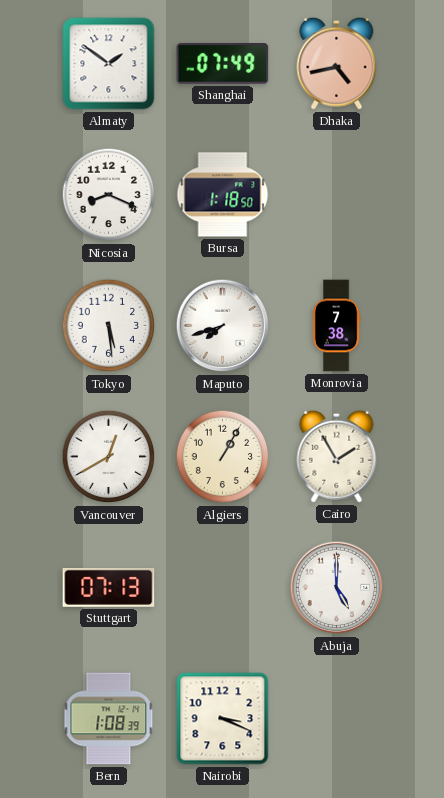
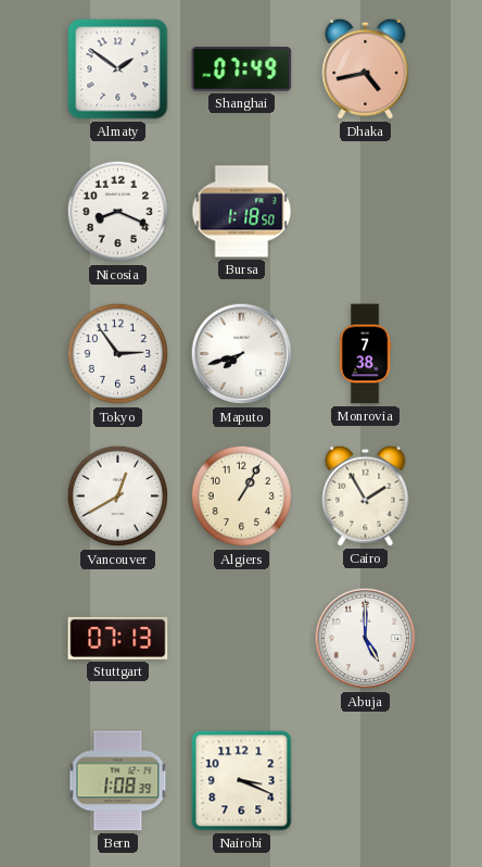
Tokyo: 5:29 -> 2:54
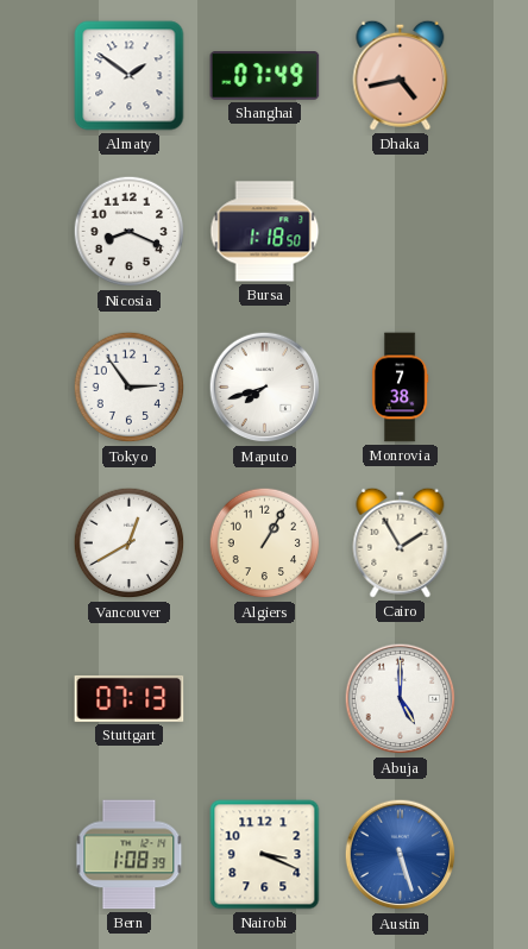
Austin: none -> 5:27
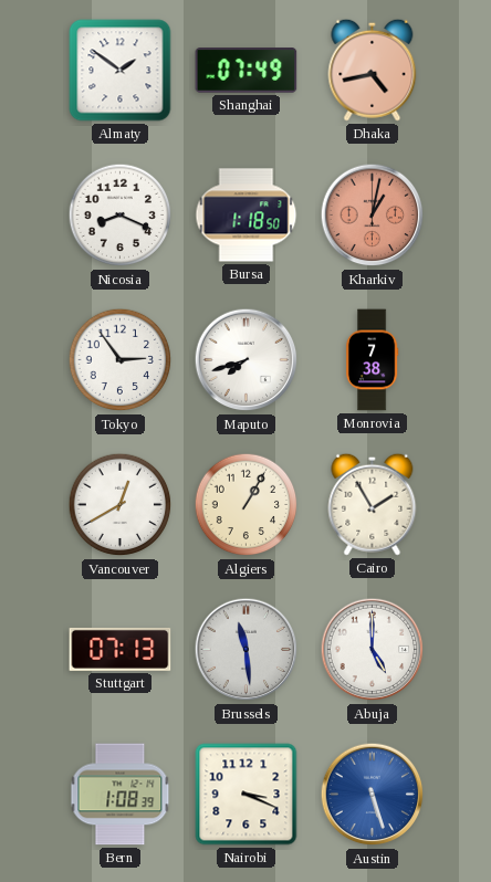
Kharkiv: none -> 1:02
Brussels: none -> 11:29
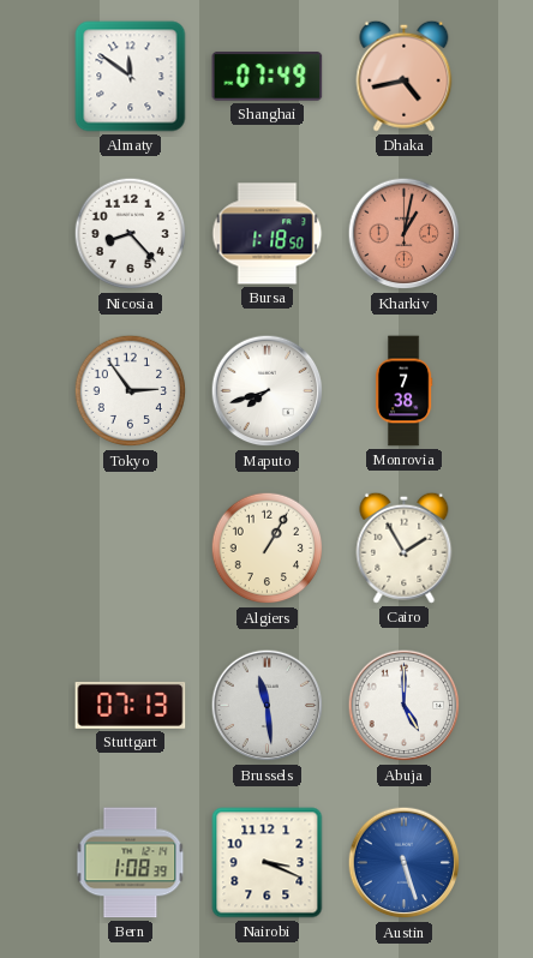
Almaty: 1:51 -> 11:51
Nicosia: 8:19 -> 8:23
Vancouver: 12:40 -> none
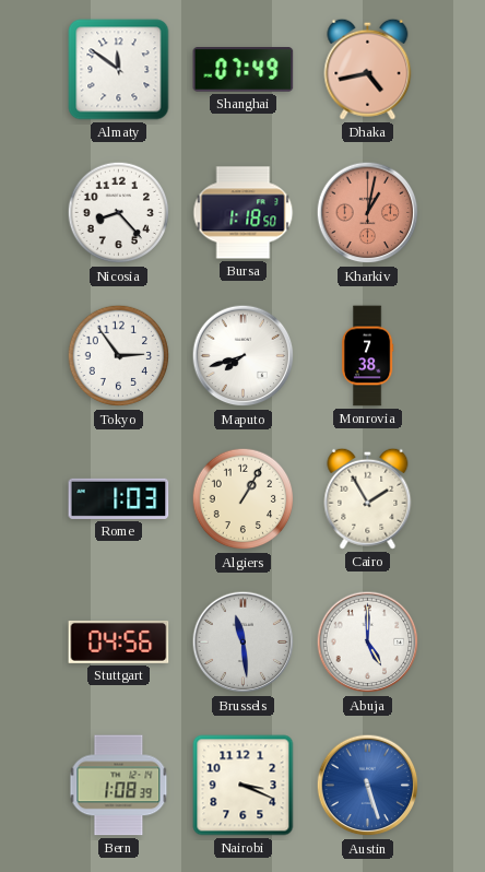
Rome: none -> 1:03
Stuttgart: 07:13 -> 04:56
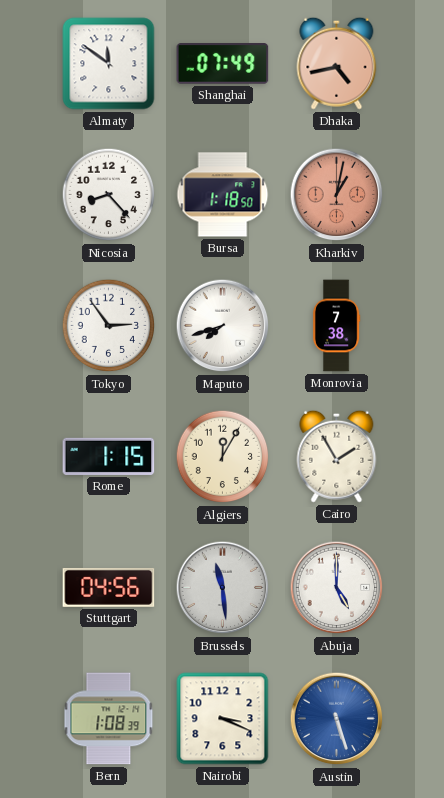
Rome: 1:03 -> 1:15
Algiers: 1:05 -> 12:05
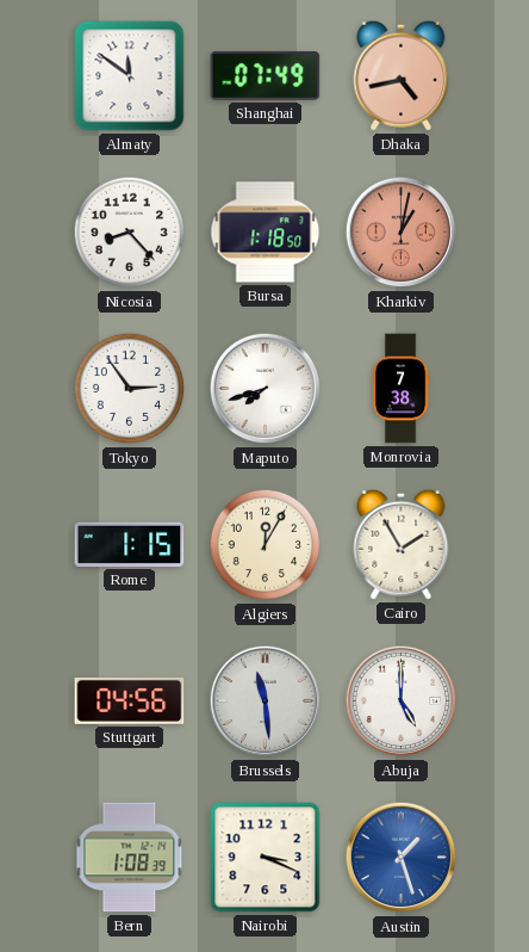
Austin: 5:27 -> 1:27
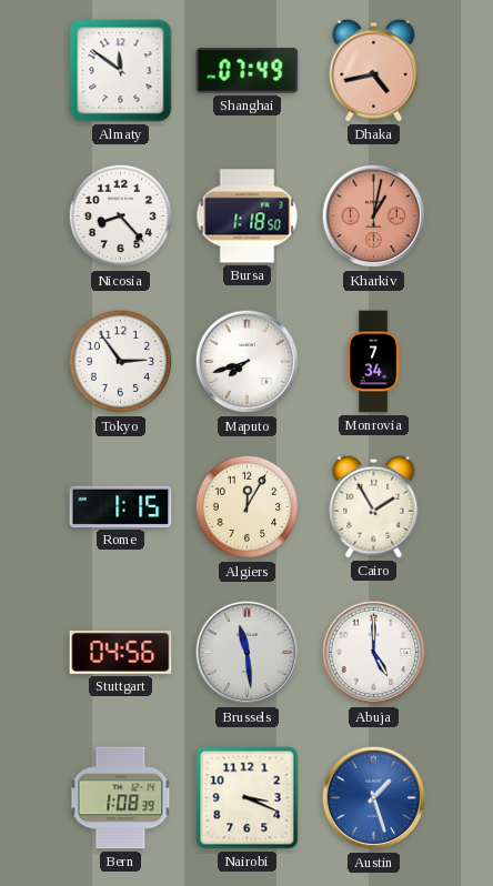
Monrovia: 7:38 -> 7:34
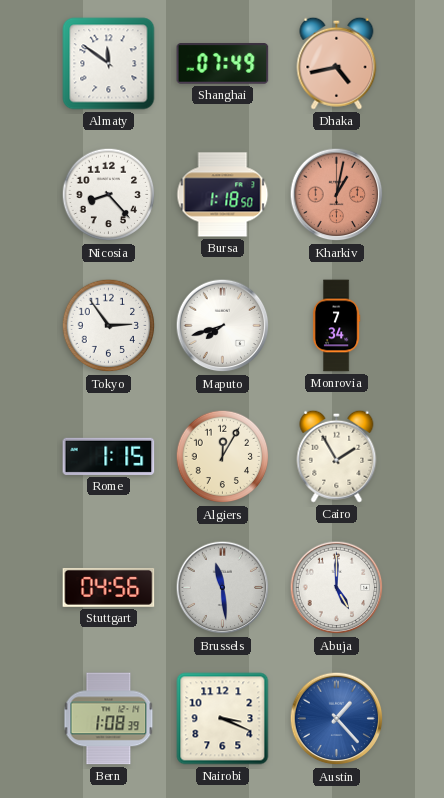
Austin: 1:27 -> 1:23
